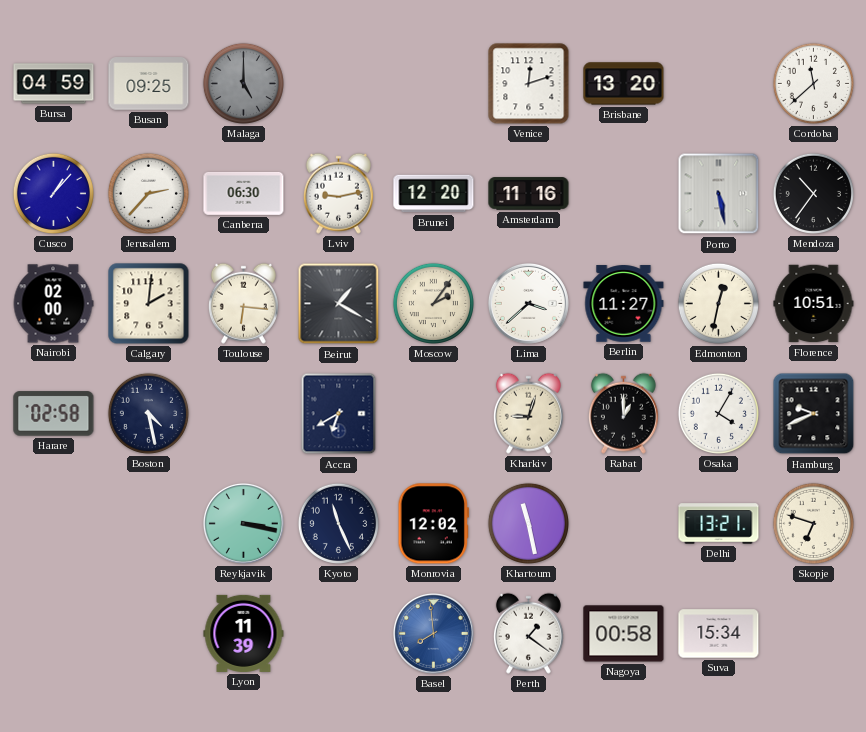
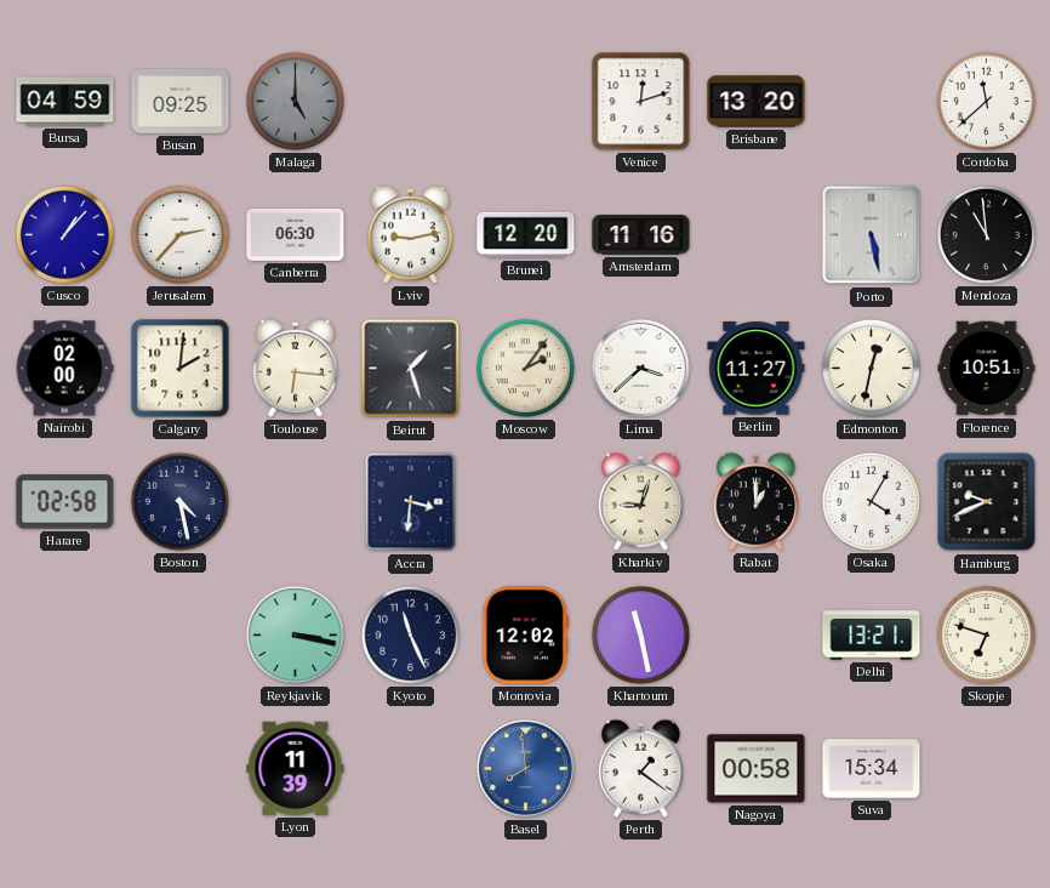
Mendoza: 10:36 -> 10:59
Beirut: 1:20 -> 1:27
Accra: 6:40 -> 3:31
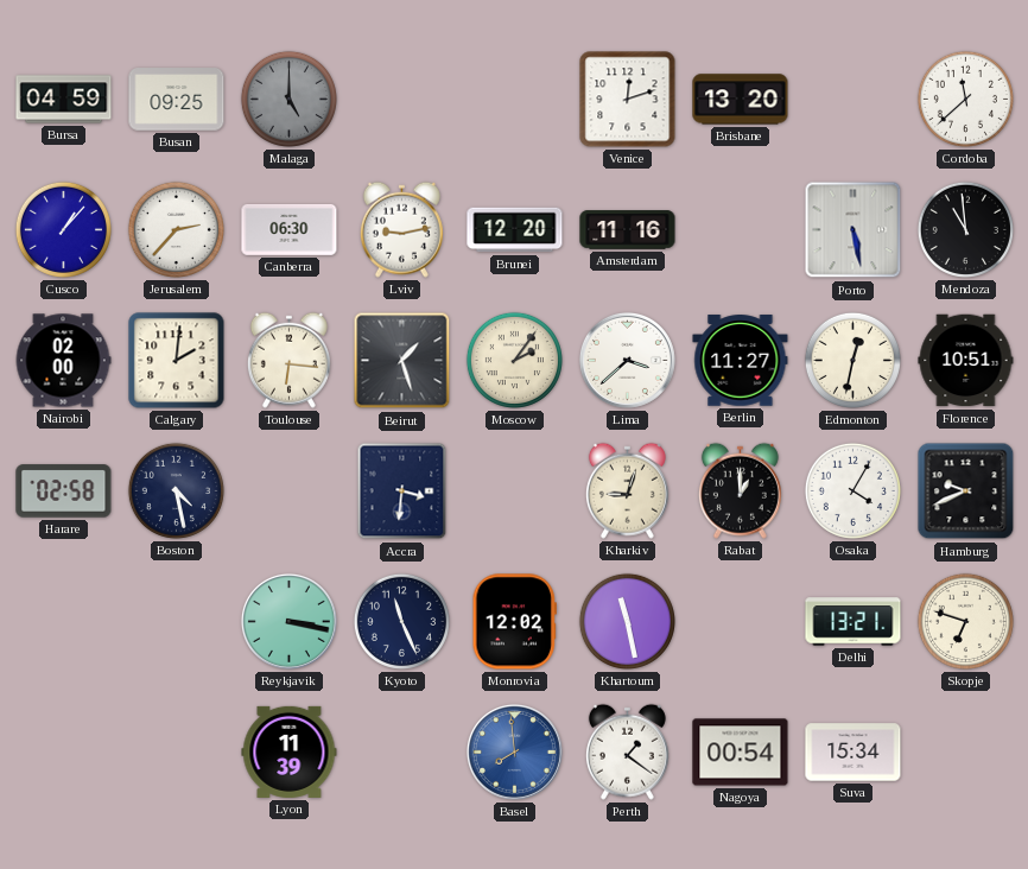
Nagoya: 00:58 -> 00:54
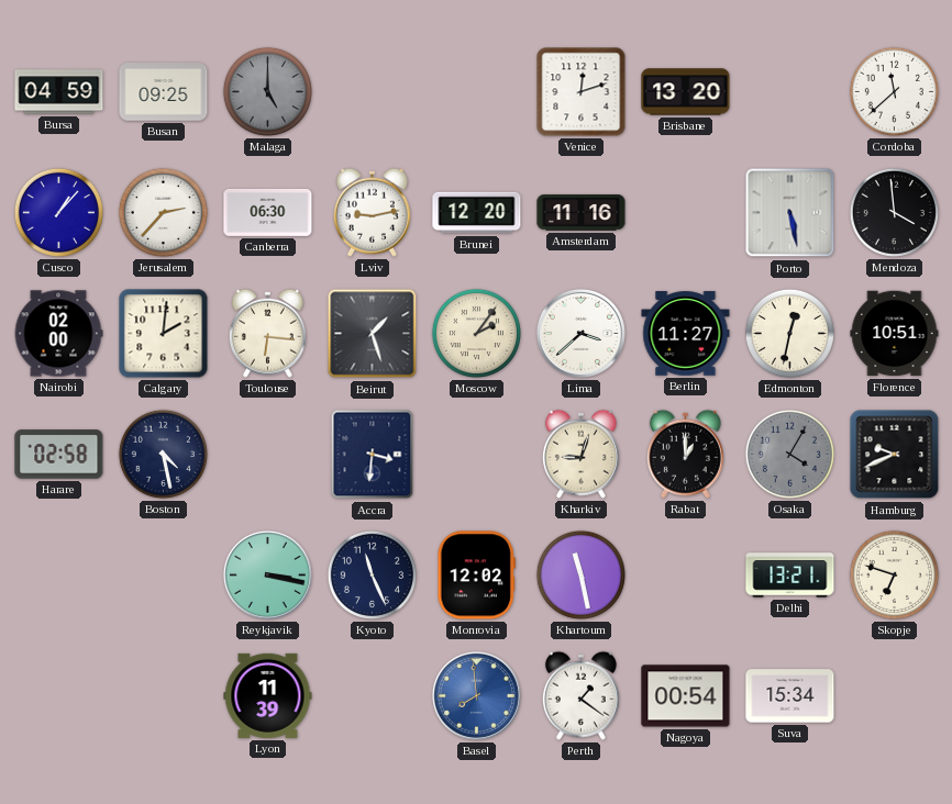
Mendoza: 10:59 -> 3:59
Osaka dial: white -> grey
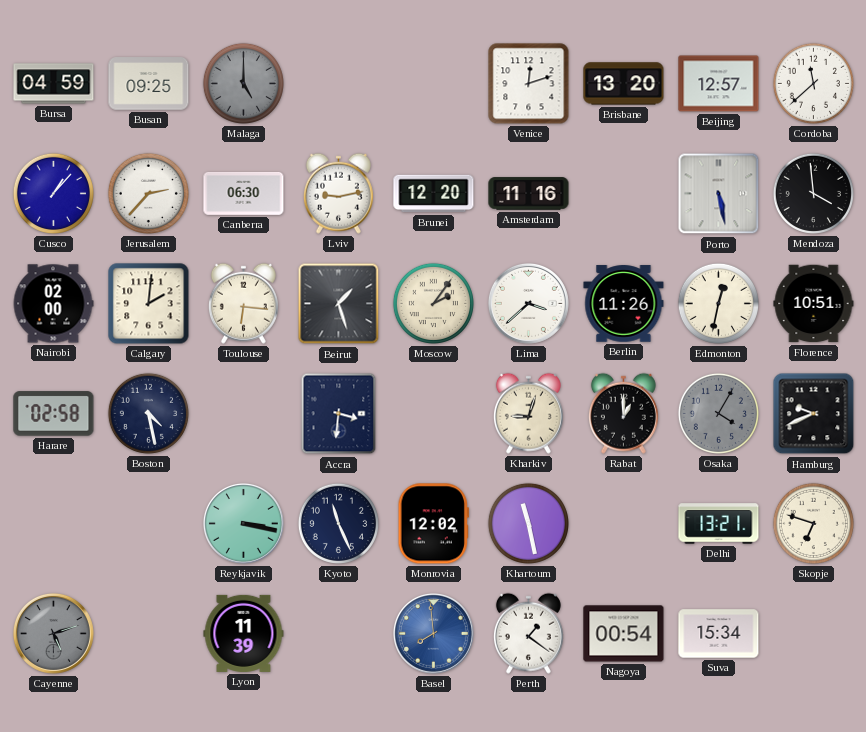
Beijing: none -> 12:57
Berlin: 11:27 -> 11:26
Cayenne: none -> 5:12
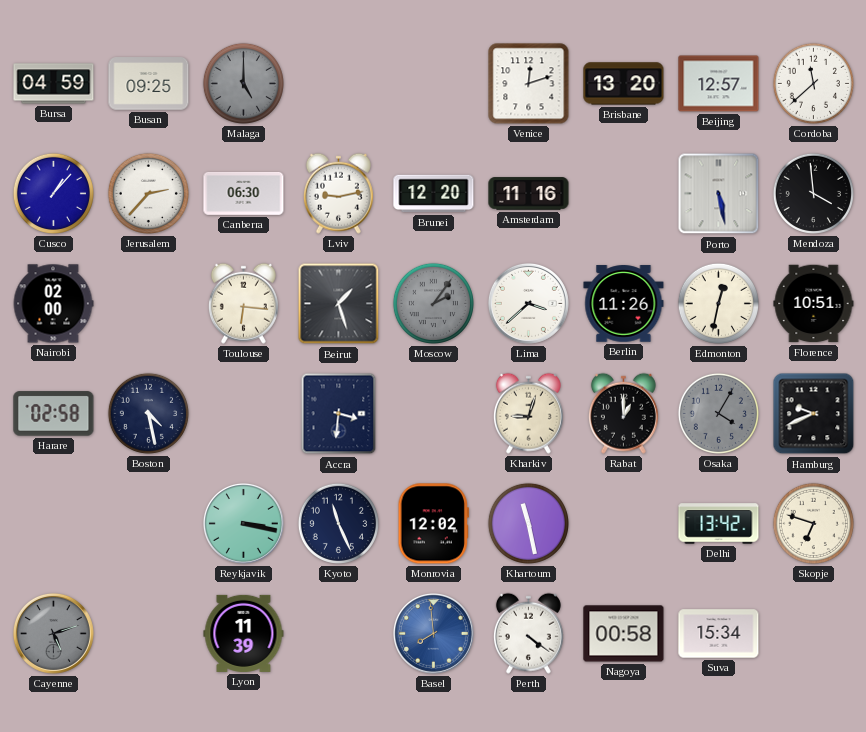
Calgary: 2:01 -> none
Moscow dial: cream -> grey
Delhi: 13:21 -> 13:42
Perth: 1:21 -> 4:21
Nagoya: 00:54 -> 00:58
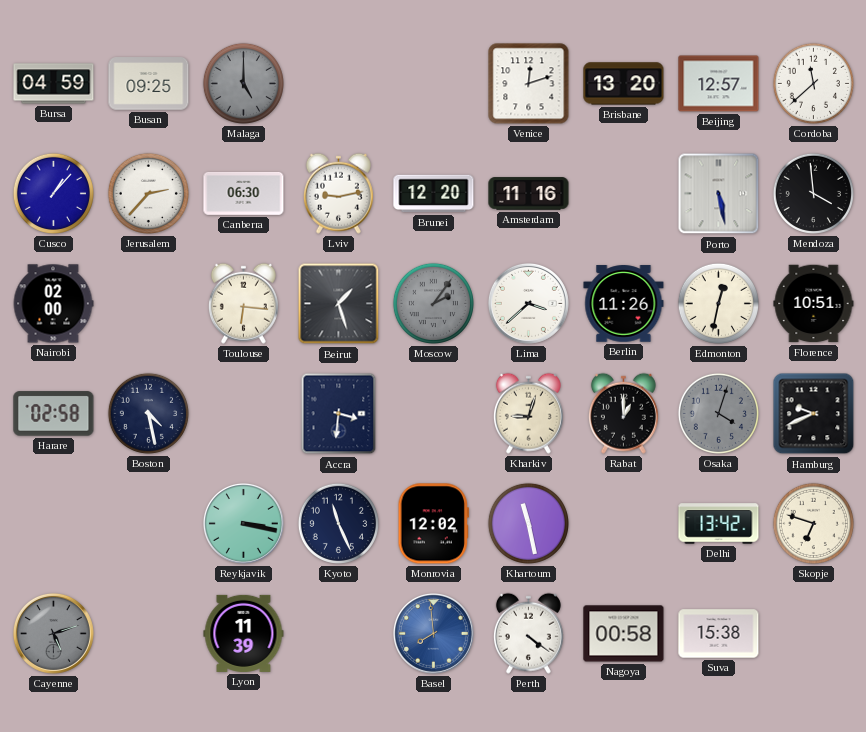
Osaka: 4:05 -> 4:03
Suva: 15:34 -> 15:38
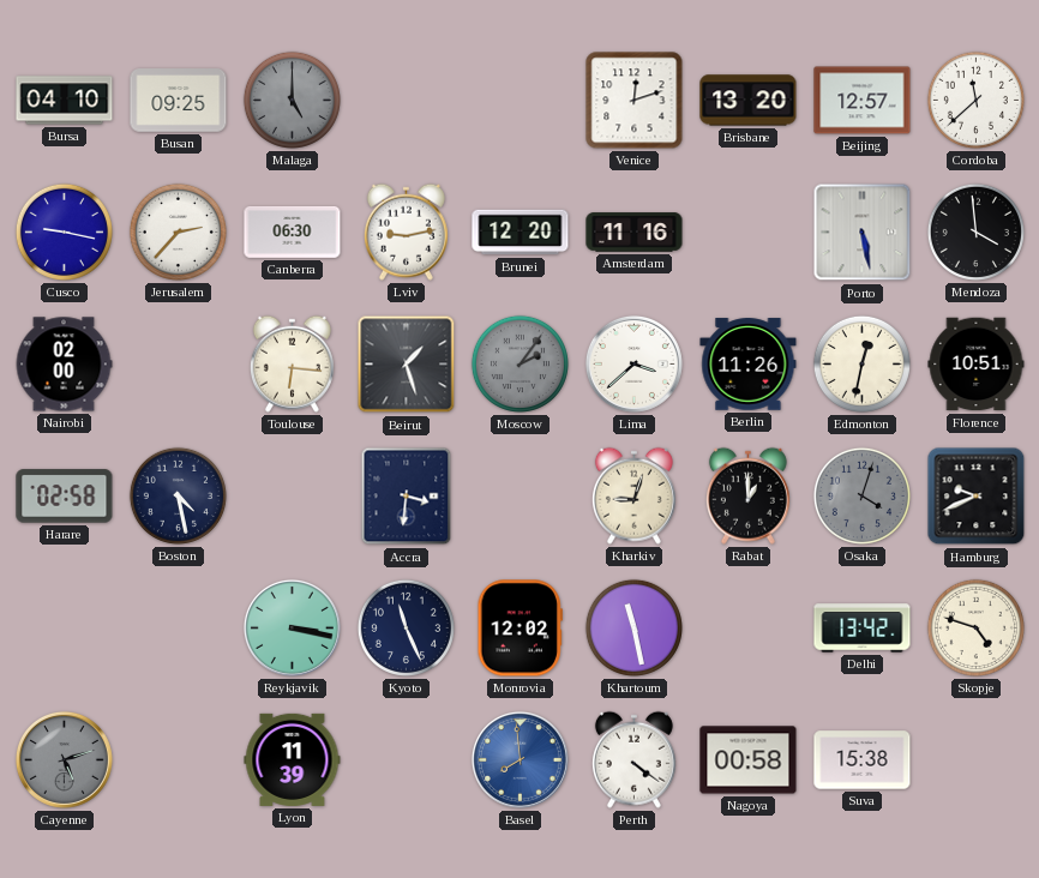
Bursa: 04:59 -> 04:10
Cusco: 1:07 -> 9:17
Skopje: 6:48 -> 4:48
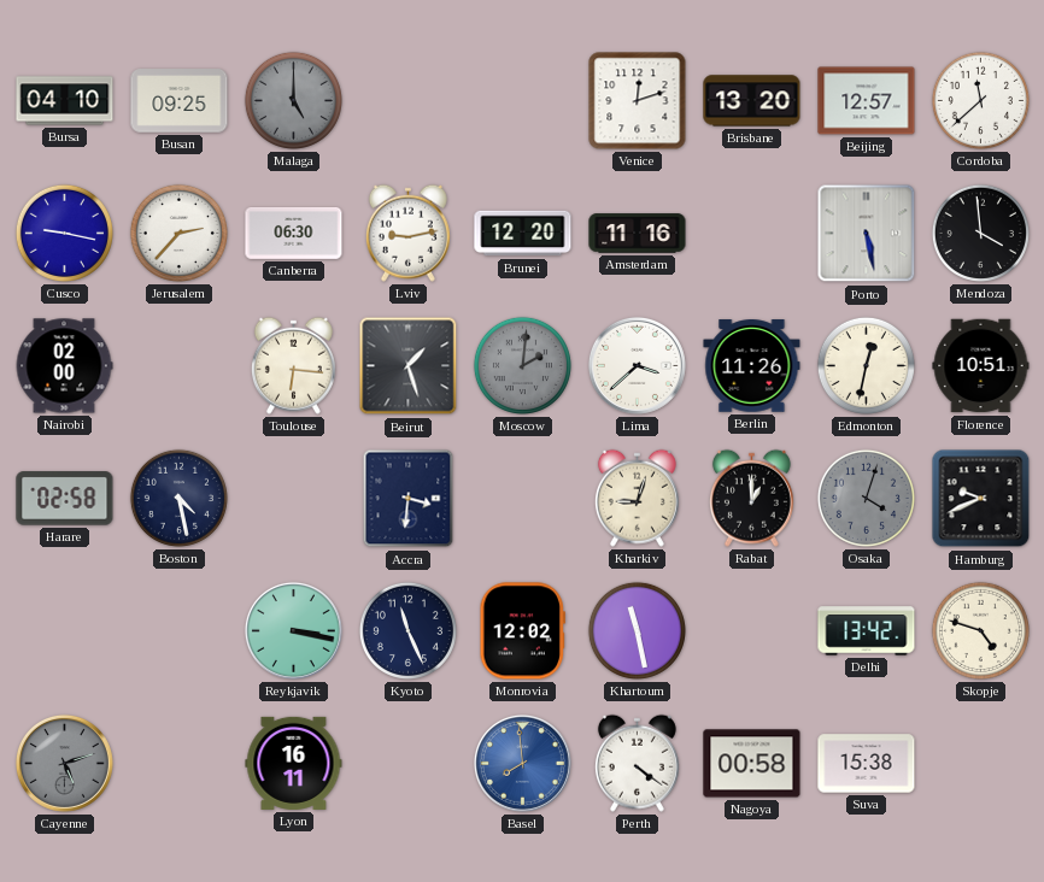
Moscow: 2:06 -> 2:01
Lyon: 11:39 -> 16:11
